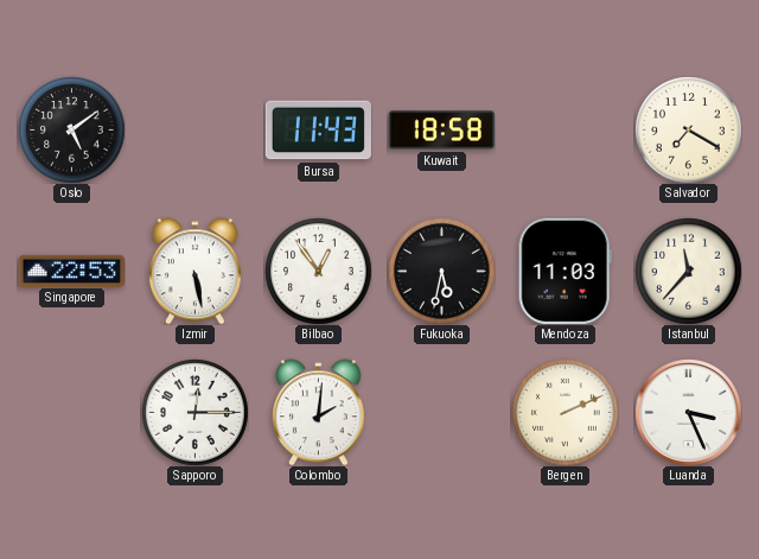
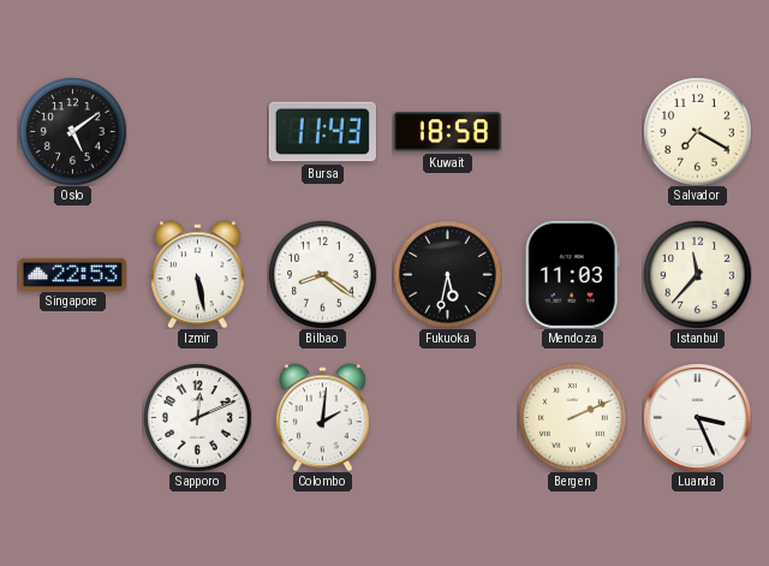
Bilbao: 12:54 -> 8:21
Sapporo: 12:15 -> 12:11
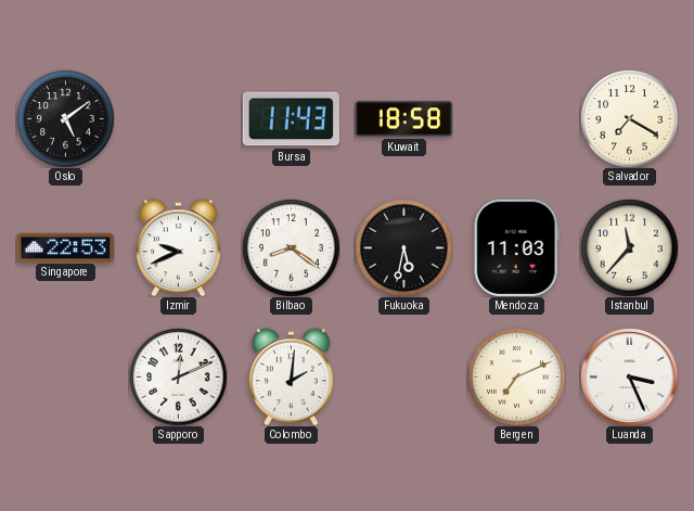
Izmir: 5:28 -> 9:41
Bergen: 2:11 -> 7:11
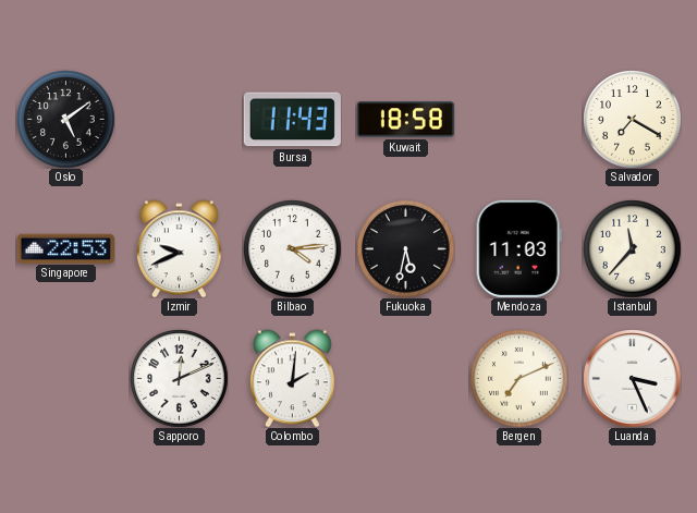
Bilbao: 8:21 -> 4:14
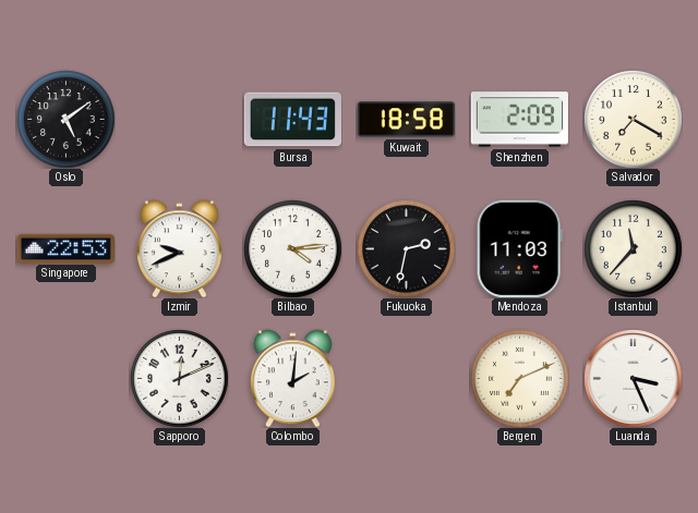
Shenzhen: none -> 2:09
Fukuoka: 5:32 -> 2:32
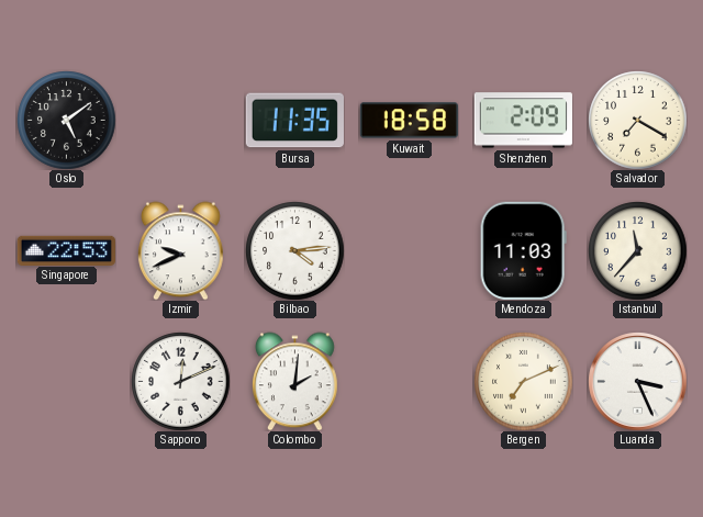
Bursa: 11:43 -> 11:35
Fukuoka: 2:32 -> none
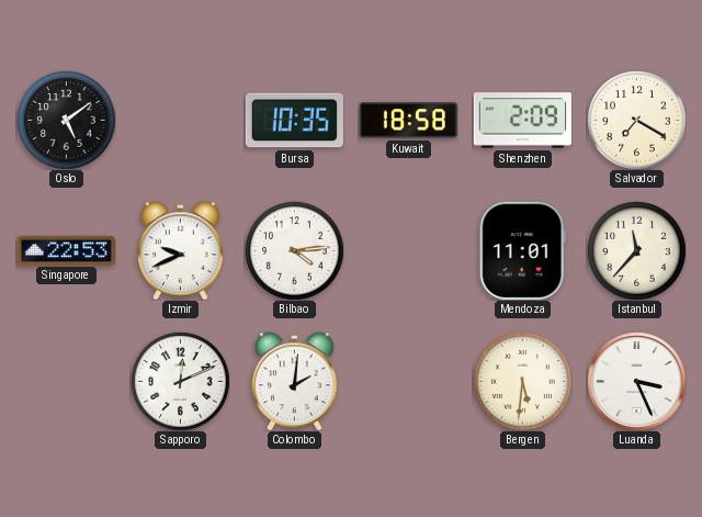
Bursa: 11:35 -> 10:35
Mendoza: 11:03 -> 11:01
Bergen: 7:11 -> 5:31
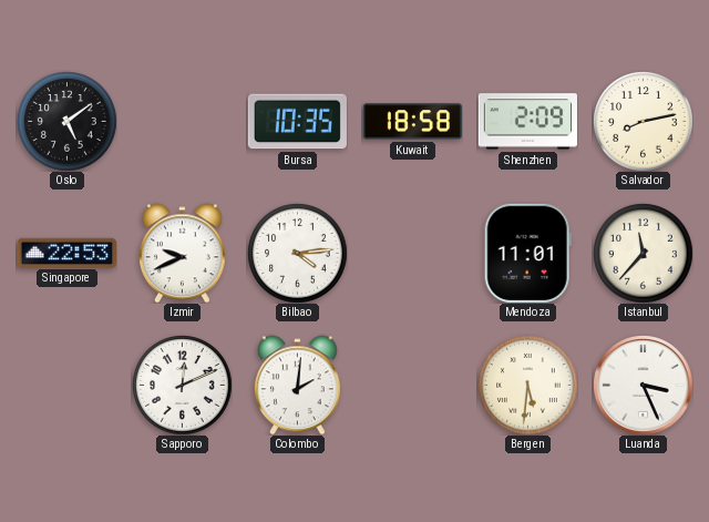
Salvador: 7:20 -> 8:13
